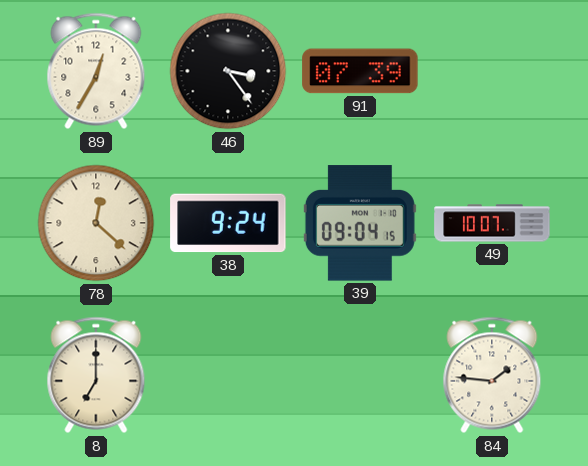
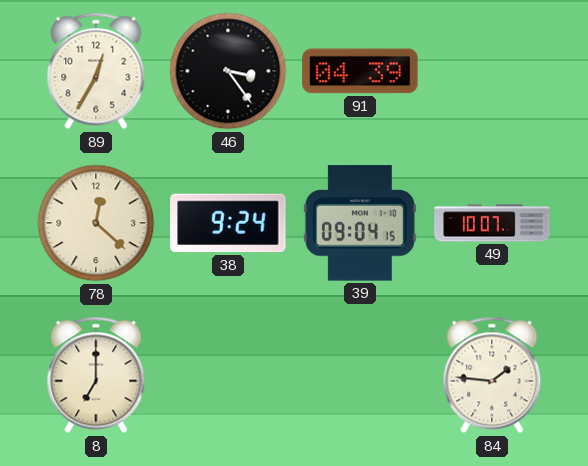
91: 07:39 -> 04:39
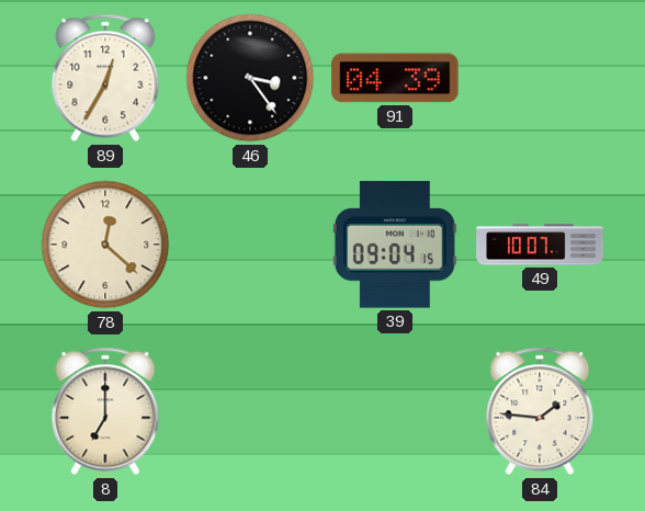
38: 9:24 -> none
